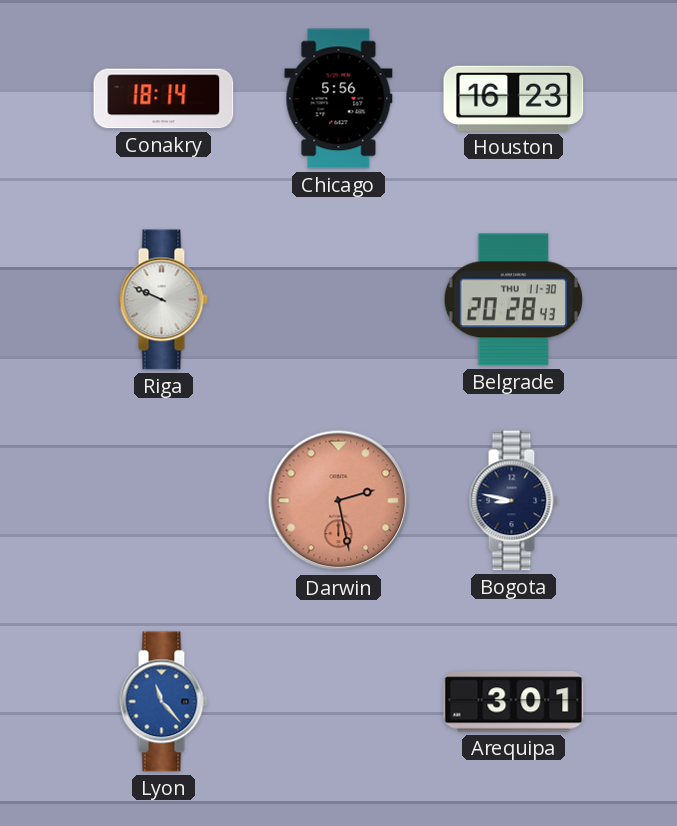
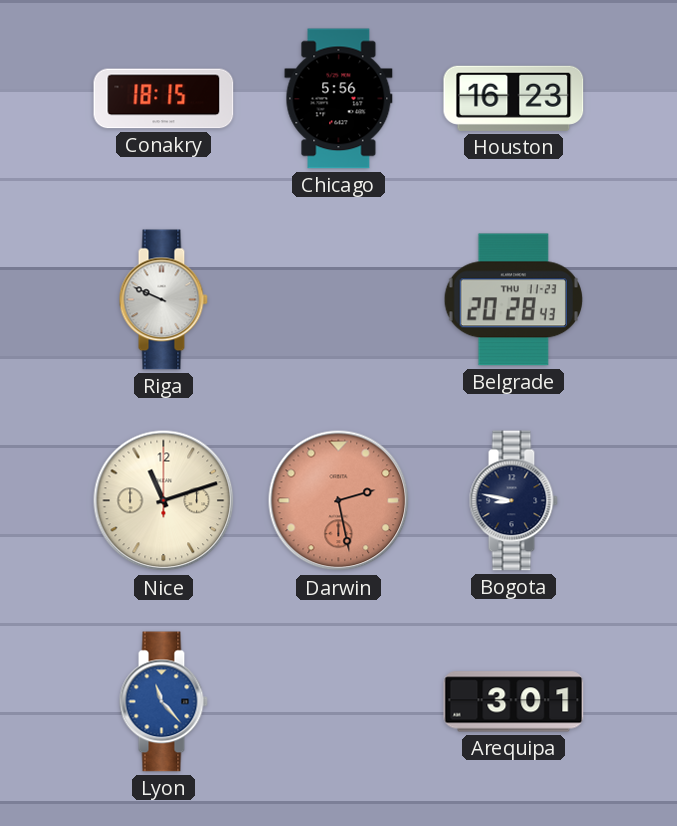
Conakry: 18:14 -> 18:15
Belgrade date: THU 11-30 -> THU 11-23
Nice: none -> 11:12
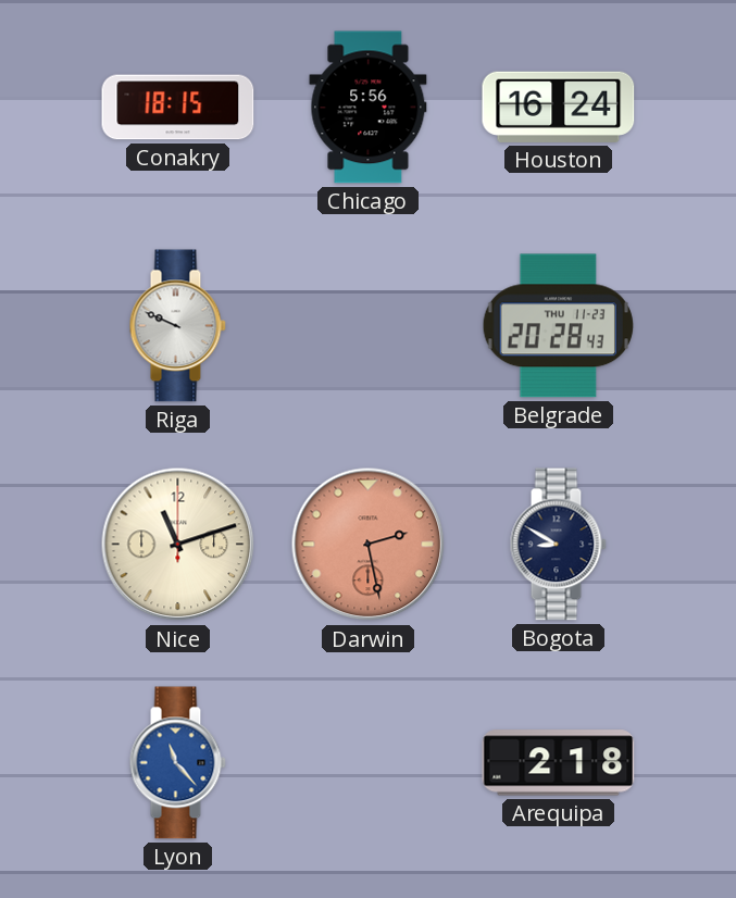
Houston: 16:23 -> 16:24
Bogota: 8:47 -> 8:50
Arequipa: 3:01 -> 2:18
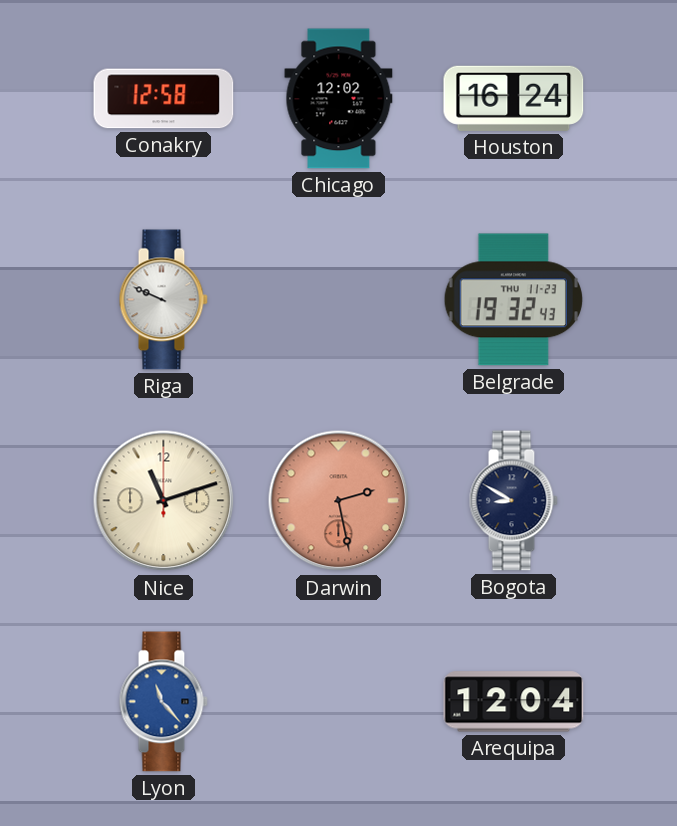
Conakry: 18:15 -> 12:58
Chicago: 5:56 -> 12:02
Belgrade: 20:28 -> 19:32
Arequipa: 2:18 -> 12:04
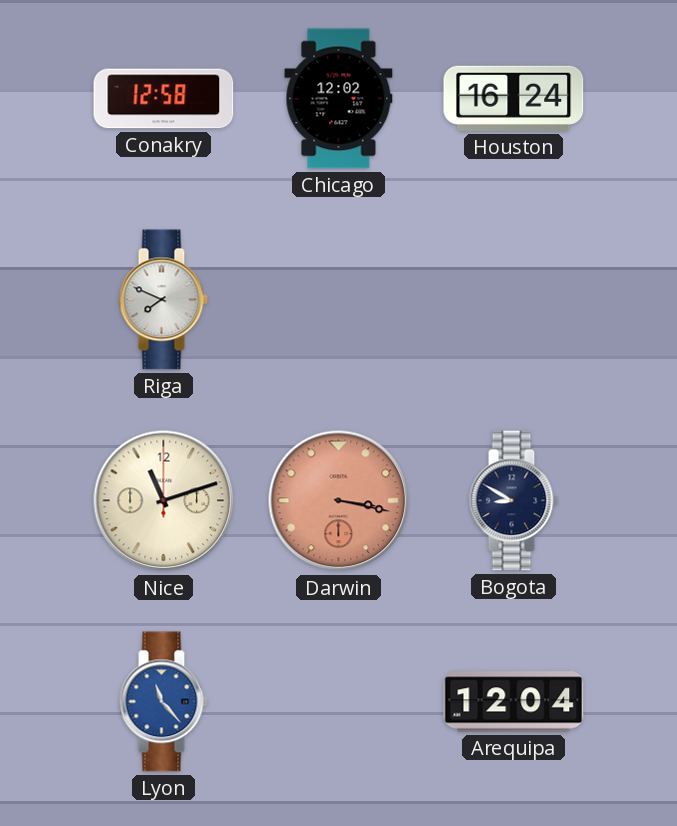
Riga: 9:49 -> 7:49
Belgrade: 19:32 -> none
Darwin: 2:28 -> 3:17
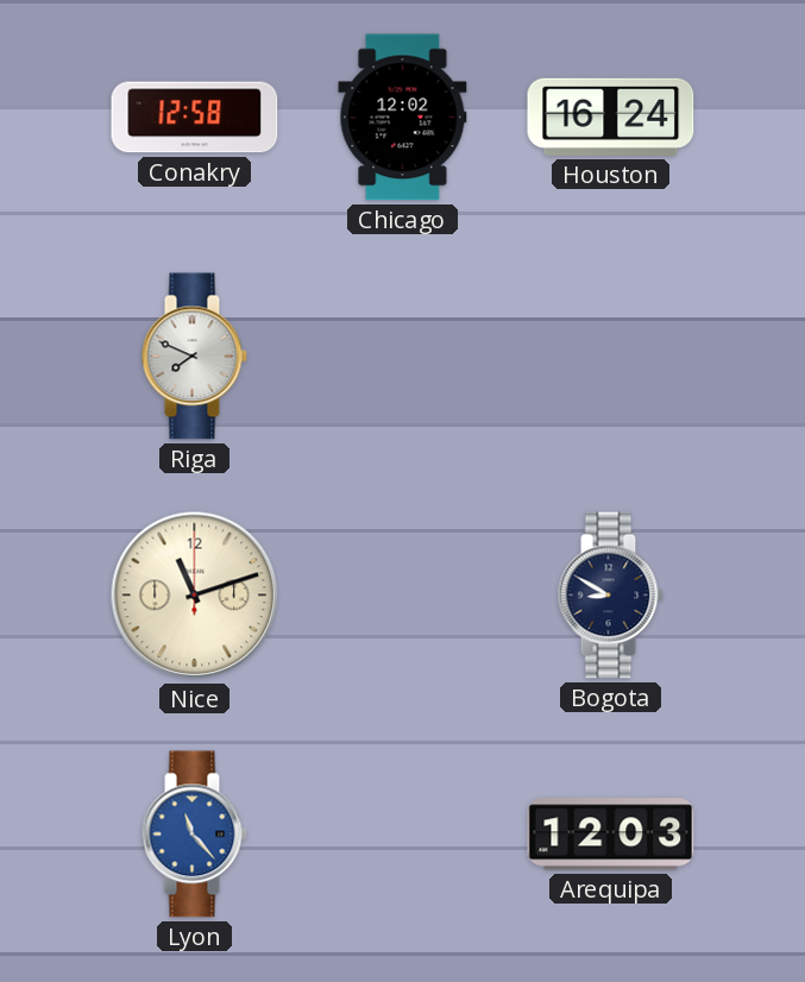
Darwin: 3:17 -> none
Arequipa: 12:04 -> 12:03
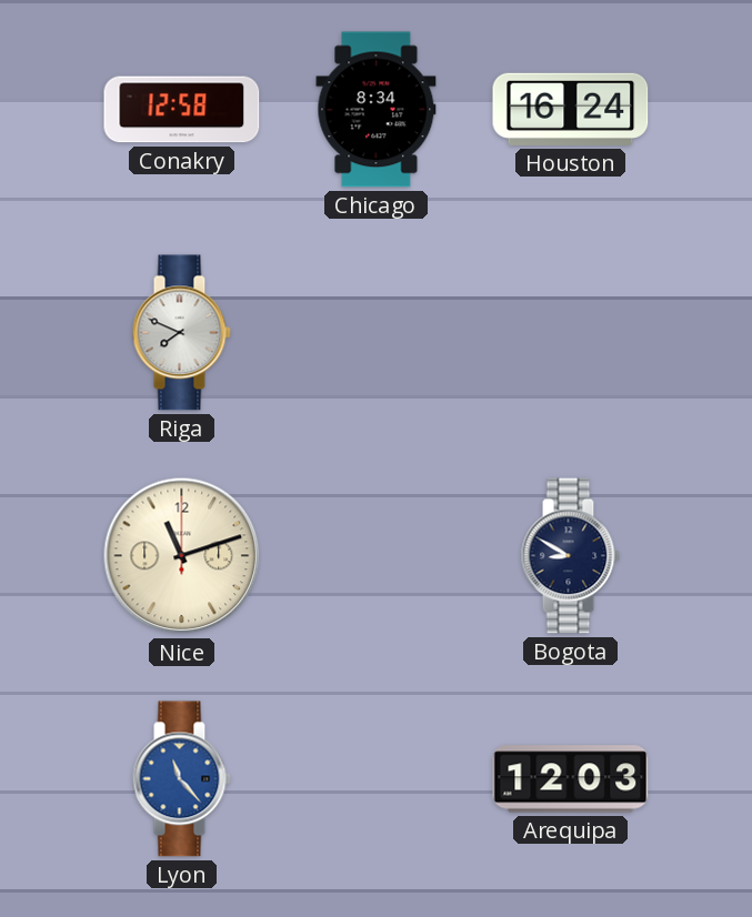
Chicago: 12:02 -> 8:34
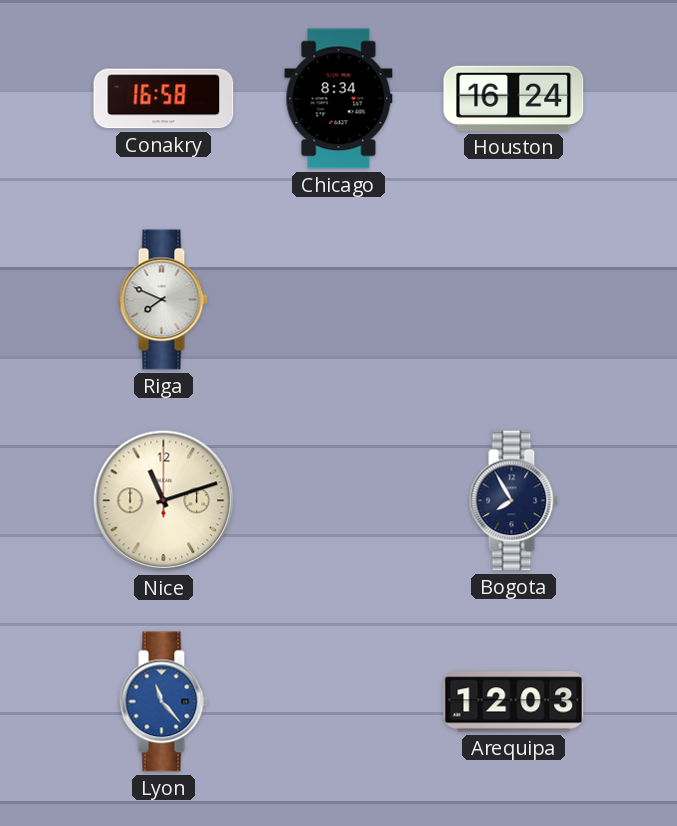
Conakry: 12:58 -> 16:58
Bogota: 8:50 -> 7:55
